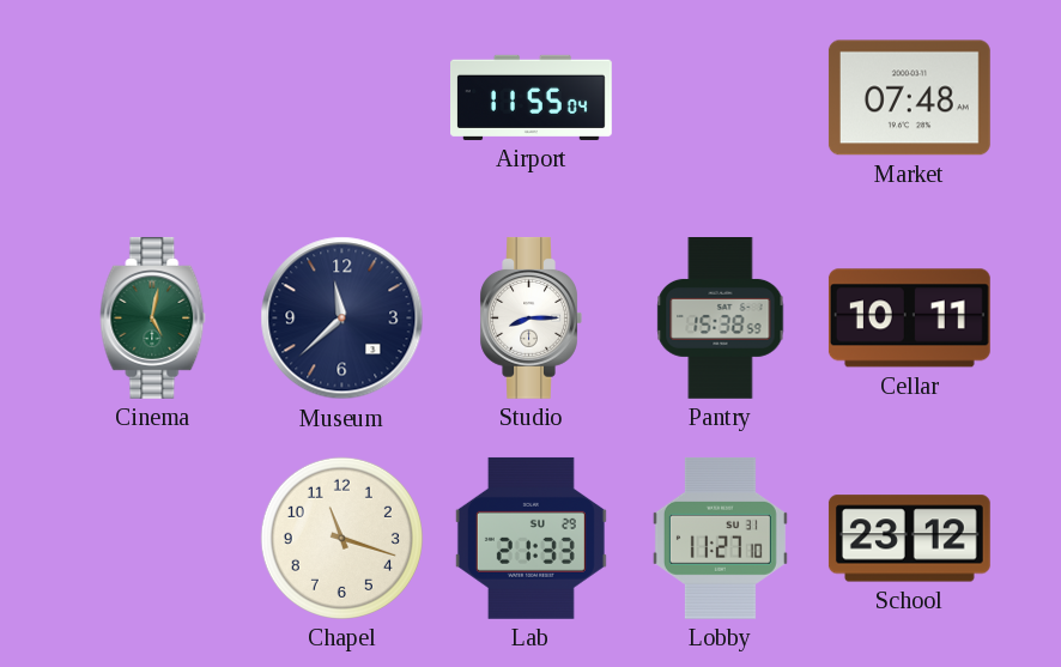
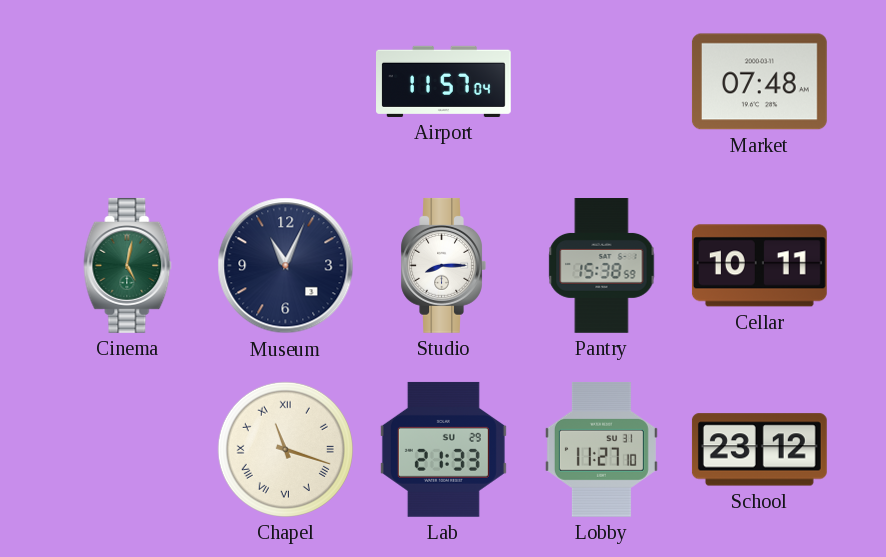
Airport: 11:55 -> 11:57
Museum: 11:38 -> 11:04
Chapel numerals: Arabic -> Roman
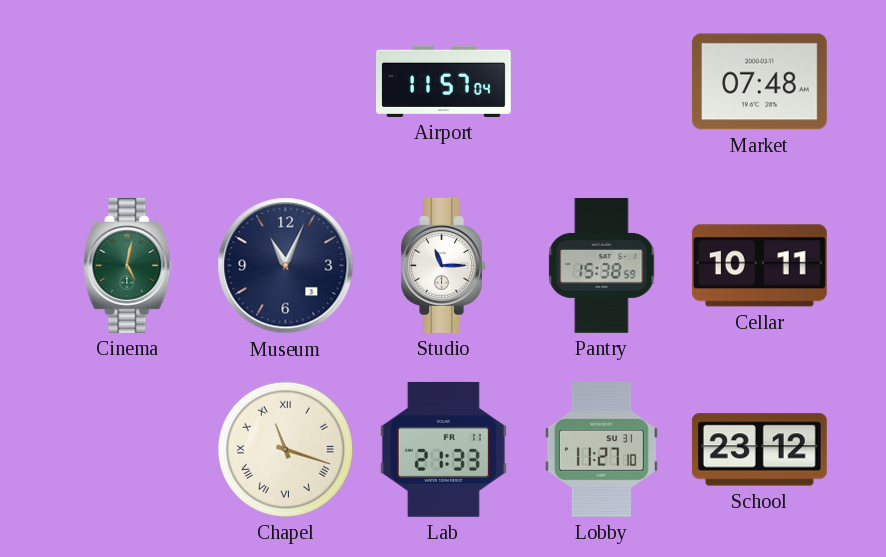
Studio: 8:15 -> 11:15
Lab date: SU 29 -> FR 11
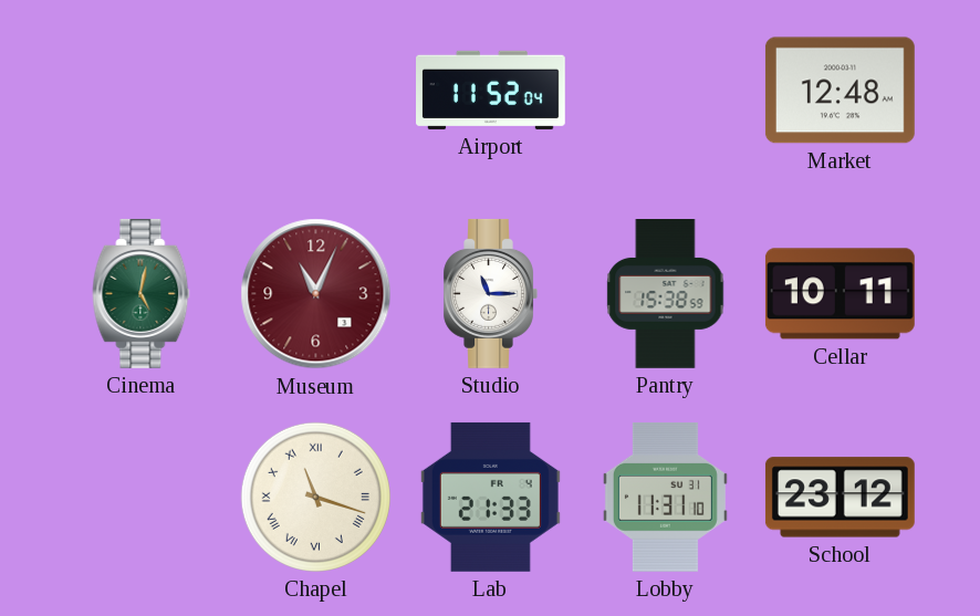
Airport: 11:57 -> 11:52
Market: 07:48 -> 12:48
Museum dial: navy -> burgundy
Lab date: FR 11 -> FR 4
Lobby: 11:27 -> 11:31
